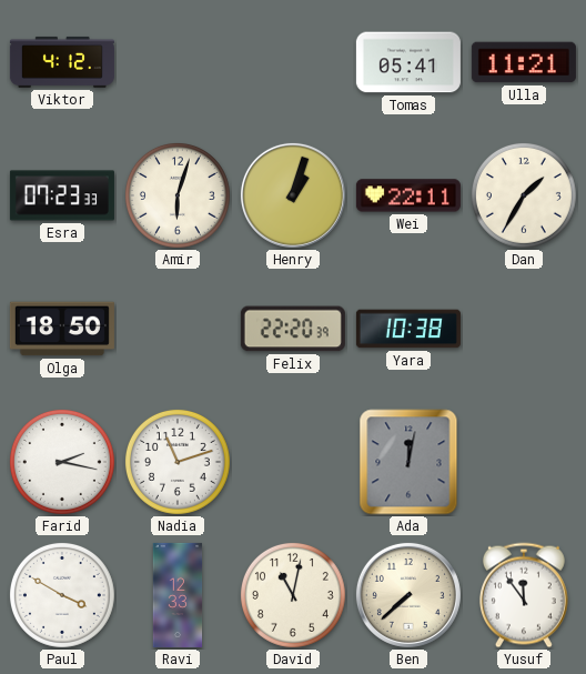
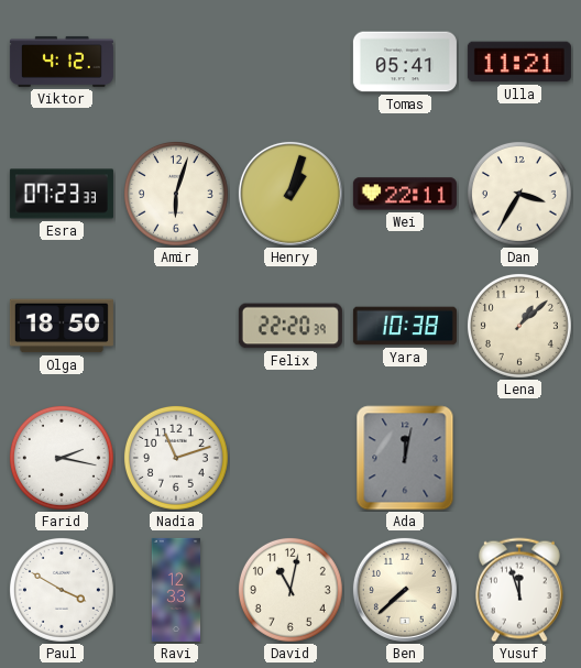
Dan: 1:35 -> 3:35
Lena: none -> 1:08
Yusuf: 11:54 -> 11:57
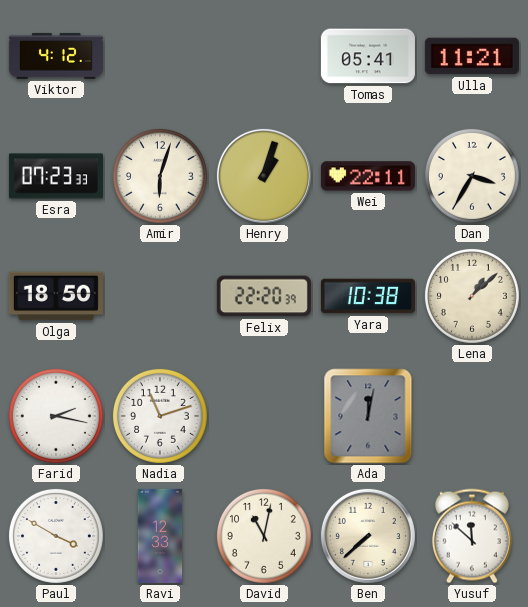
Yusuf: 11:57 -> 11:52
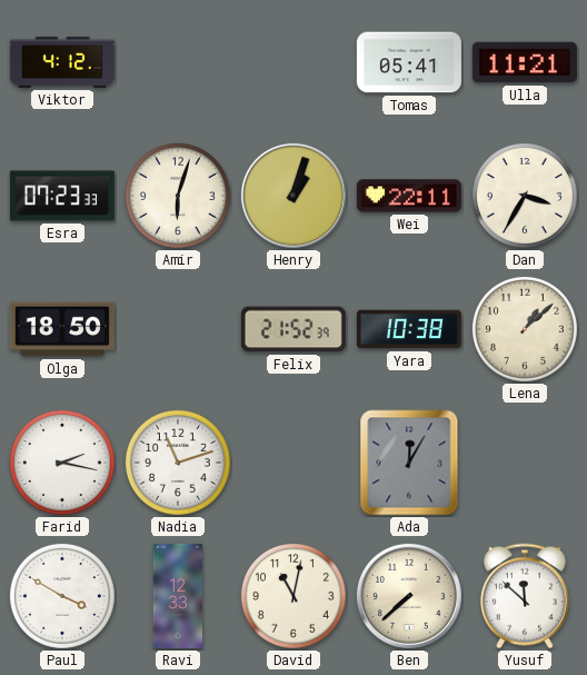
Felix: 22:20 -> 21:52
Ada: 12:02 -> 12:05
